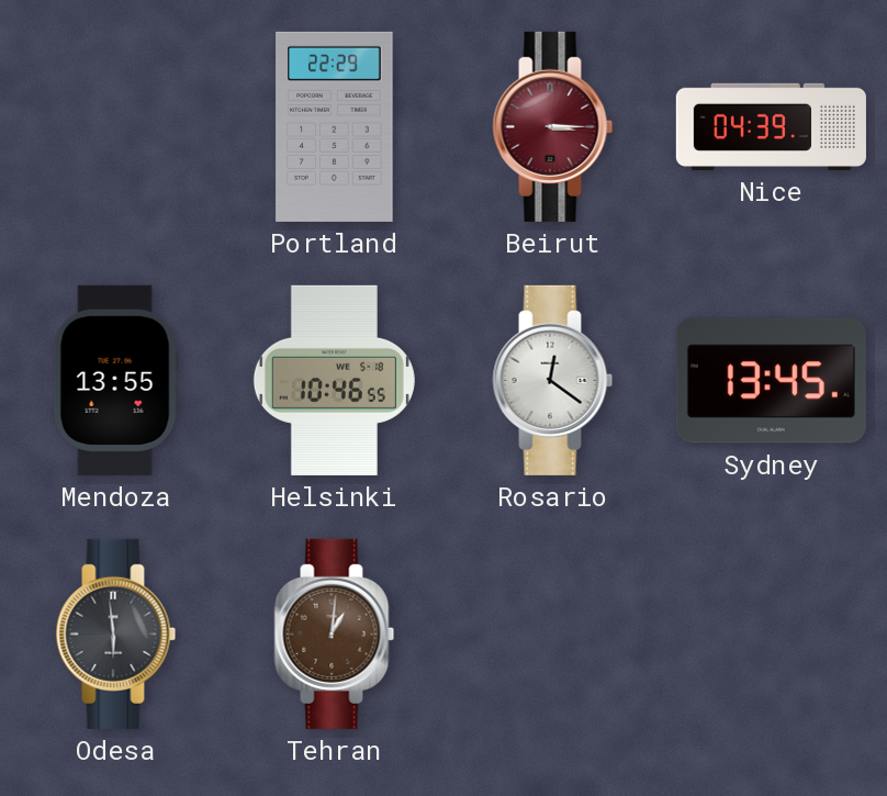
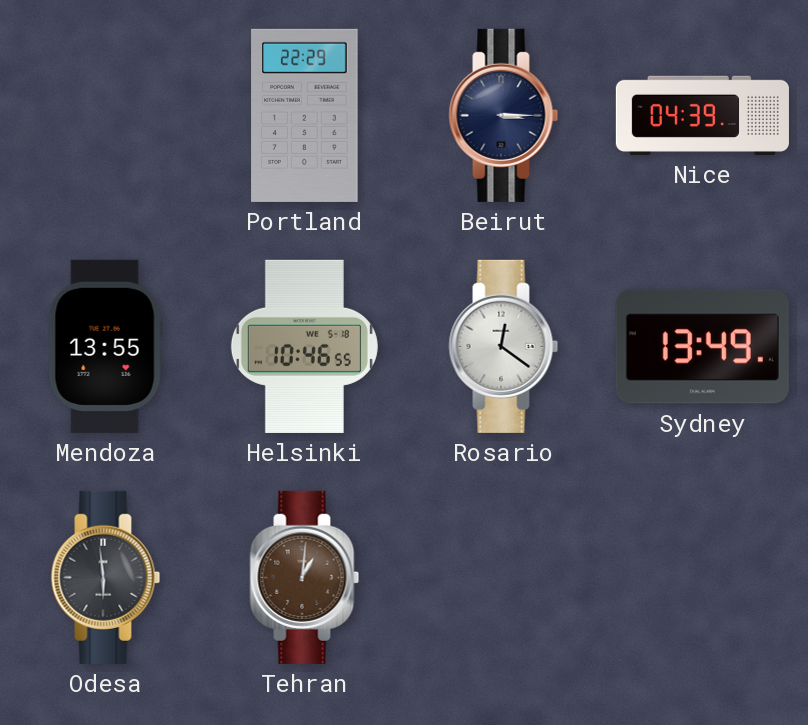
Beirut dial: burgundy -> navy
Sydney: 13:45 -> 13:49
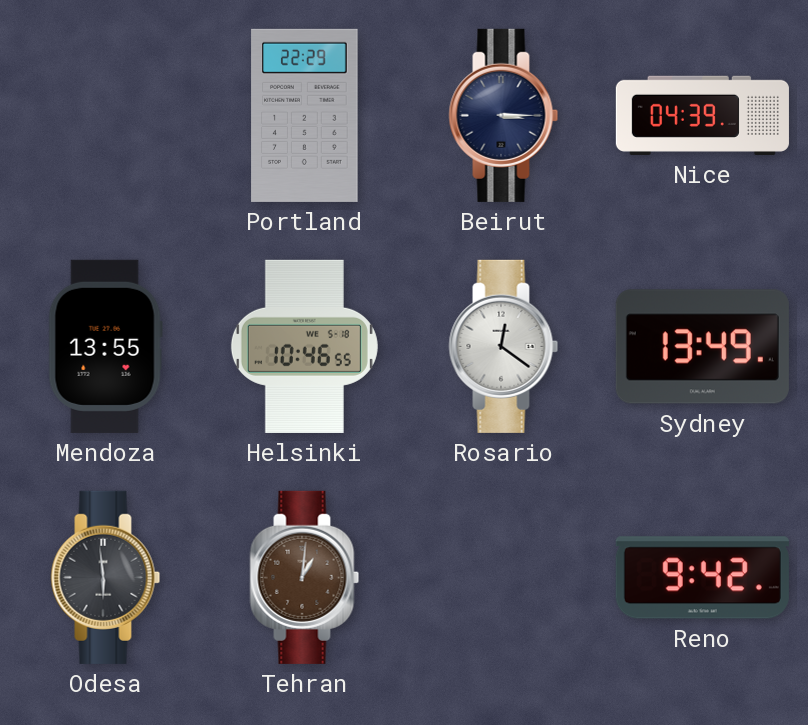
Reno: none -> 9:42
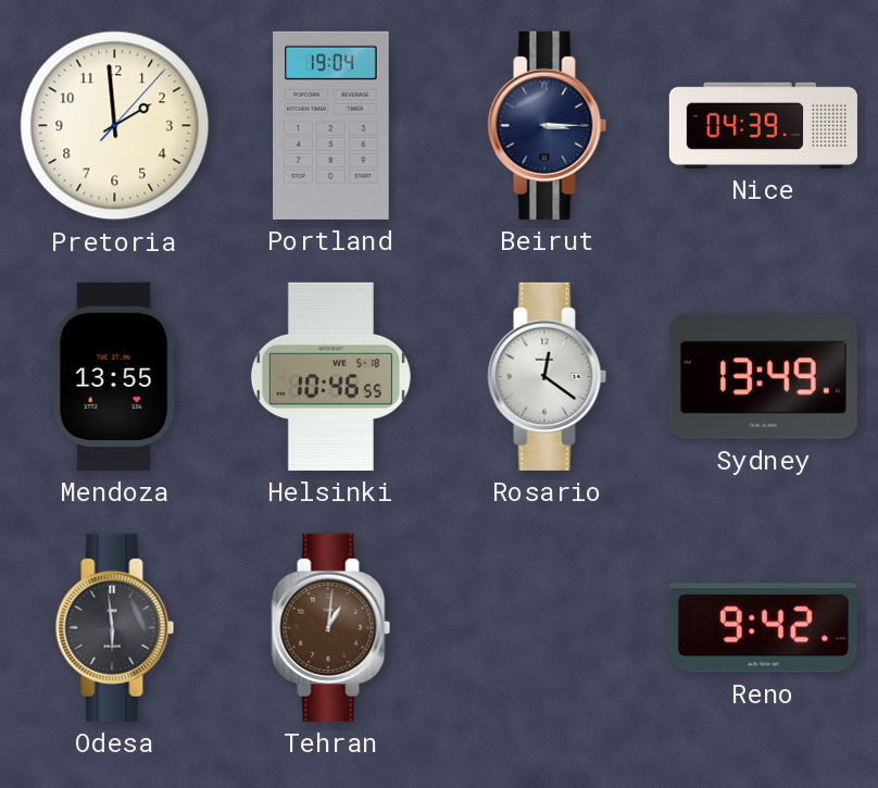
Pretoria: none -> 1:59
Portland: 22:29 -> 19:04
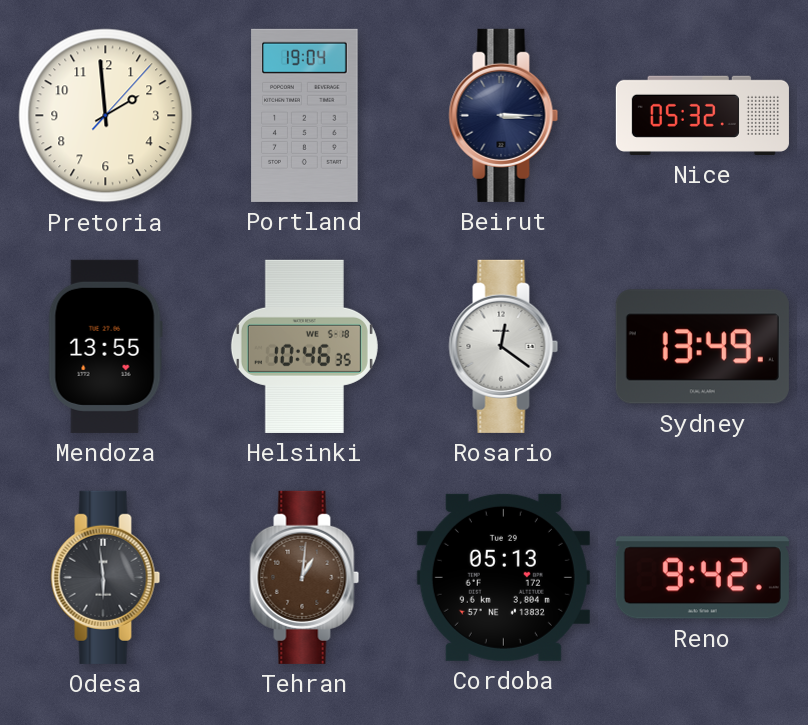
Nice: 04:39 -> 05:32
Helsinki: 10:46:55 -> 10:46:35
Cordoba: none -> 05:13
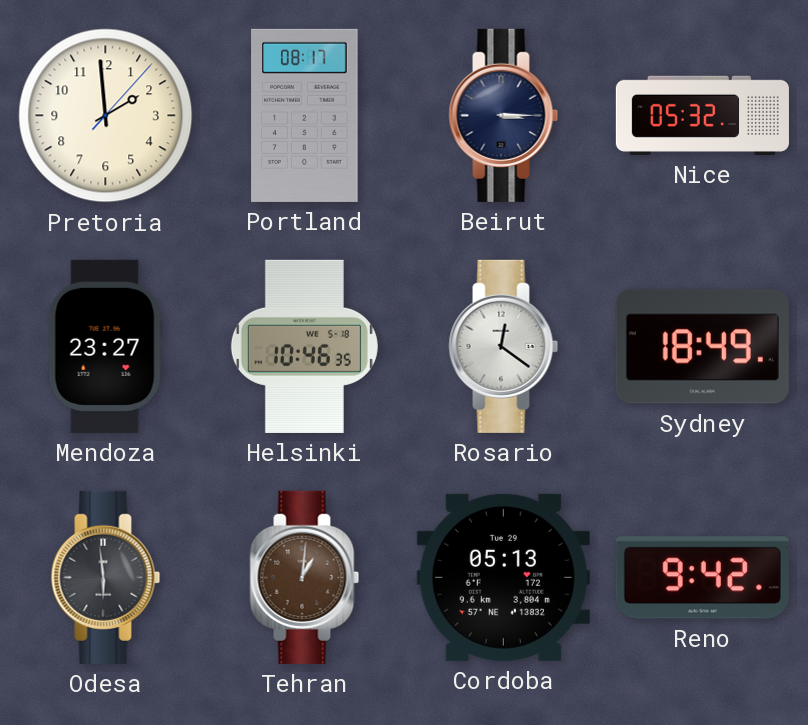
Portland: 19:04 -> 08:17
Mendoza: 13:55 -> 23:27
Sydney: 13:49 -> 18:49
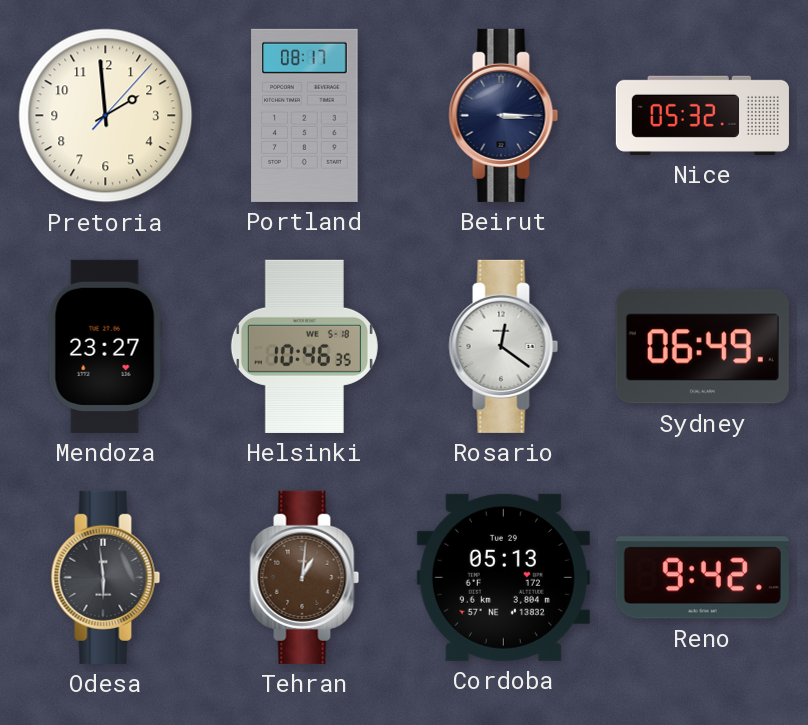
Sydney: 18:49 -> 06:49
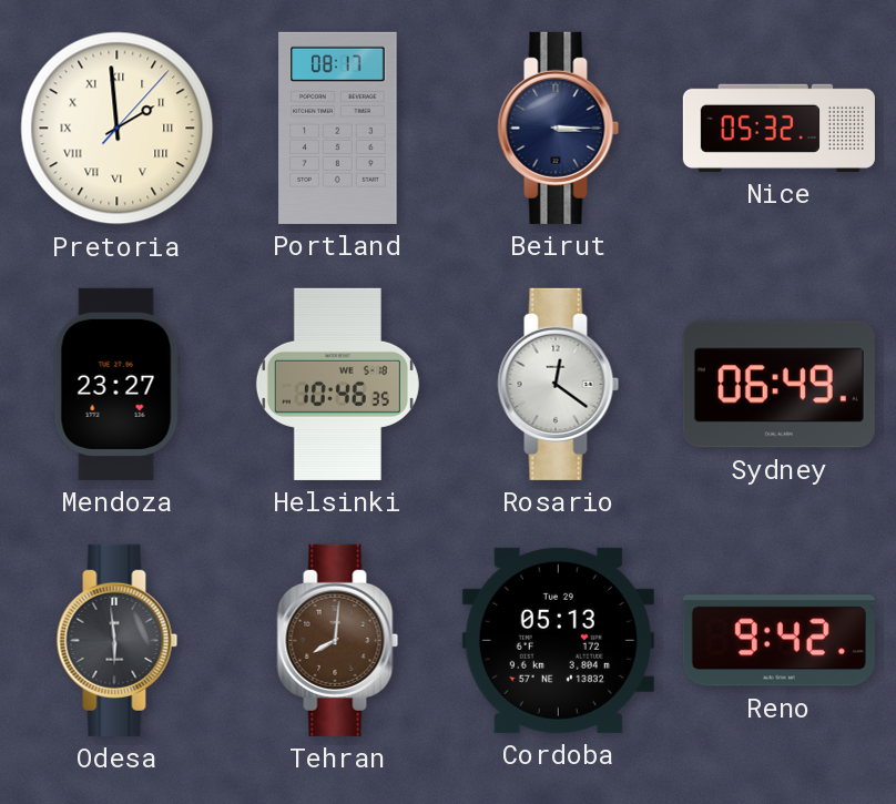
Pretoria numerals: Arabic -> Roman
Tehran: 1:01 -> 8:01
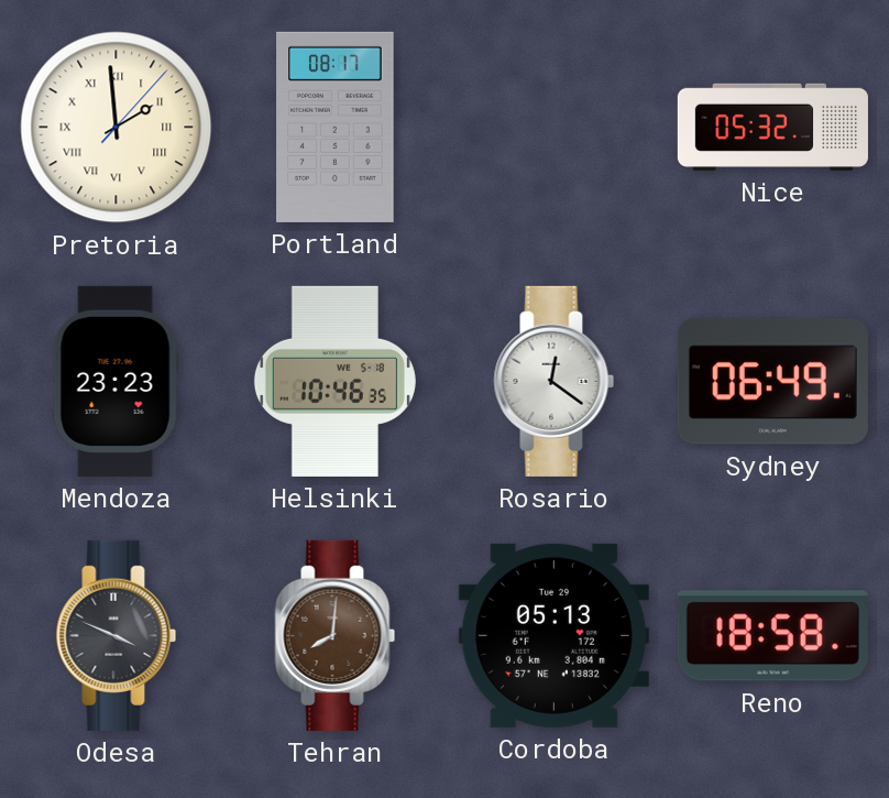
Beirut: 3:15 -> none
Mendoza: 23:27 -> 23:23
Odesa: 5:59 -> 3:49
Reno: 9:42 -> 18:58
